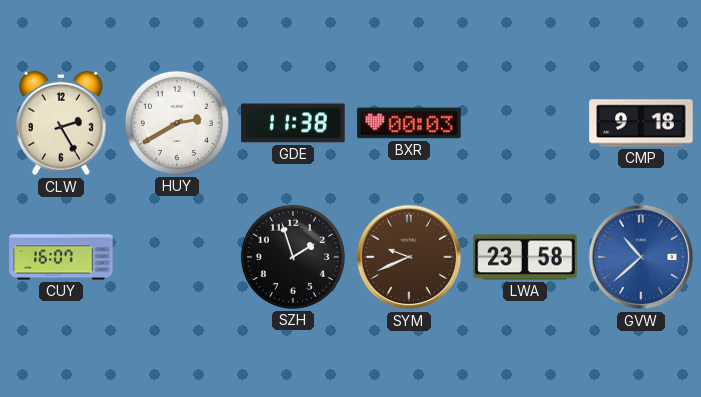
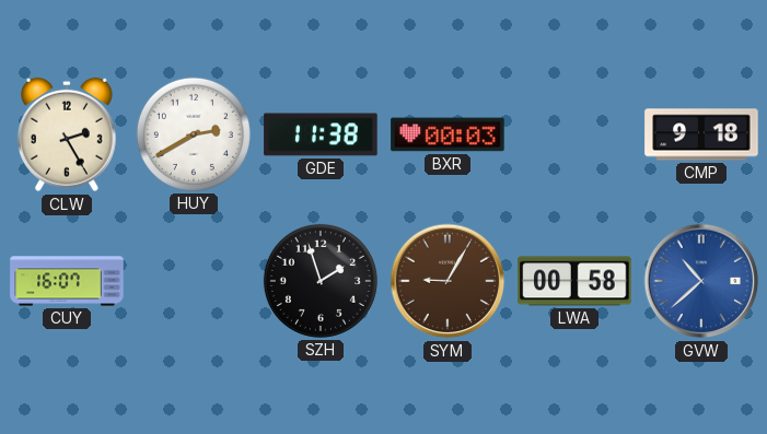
SYM: 9:41 -> 9:05
LWA: 23:58 -> 00:58
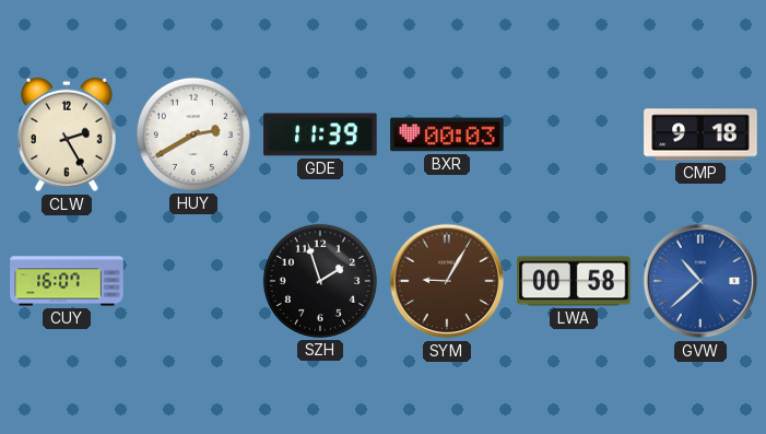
GDE: 11:38 -> 11:39
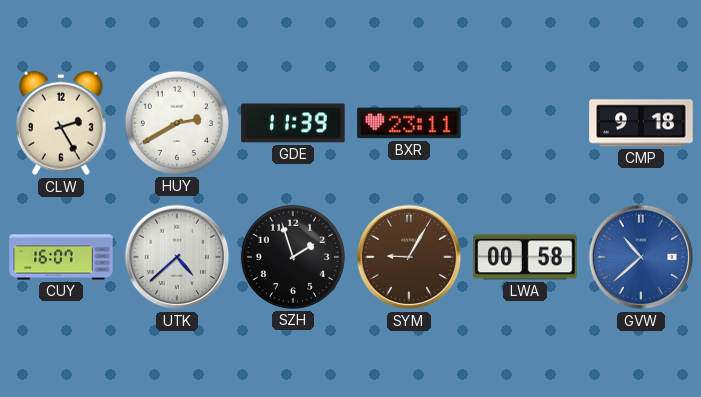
BXR: 00:03 -> 23:11
UTK: none -> 4:38
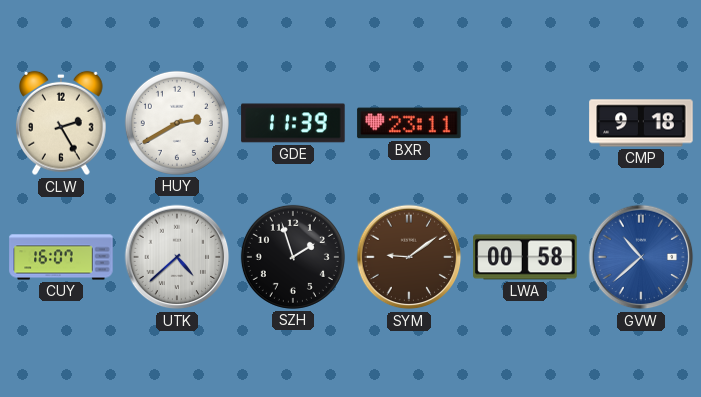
SYM: 9:05 -> 9:09
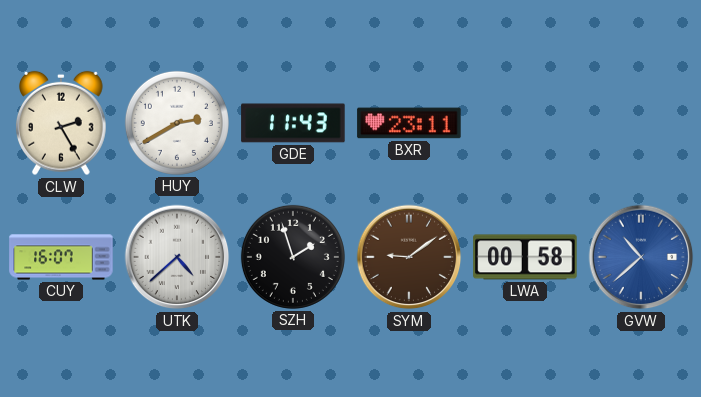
GDE: 11:39 -> 11:43
CMP: 9:18 -> none
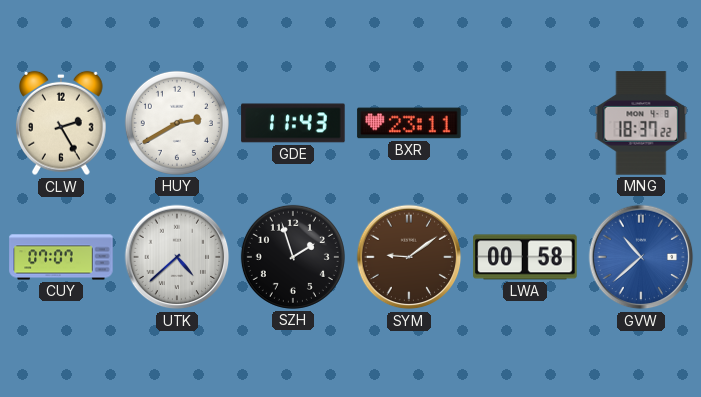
MNG: none -> 18:37
CUY: 16:07 -> 07:07
